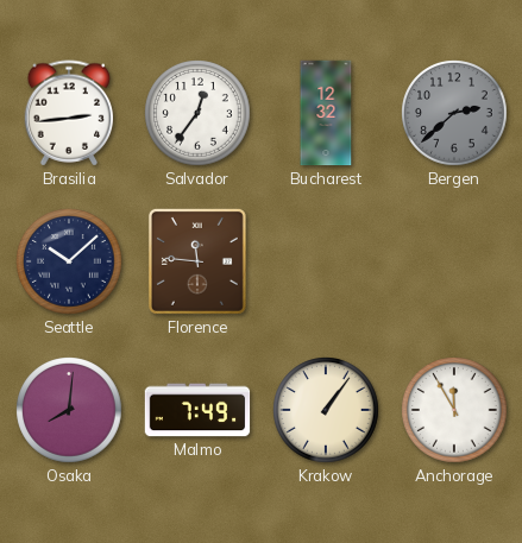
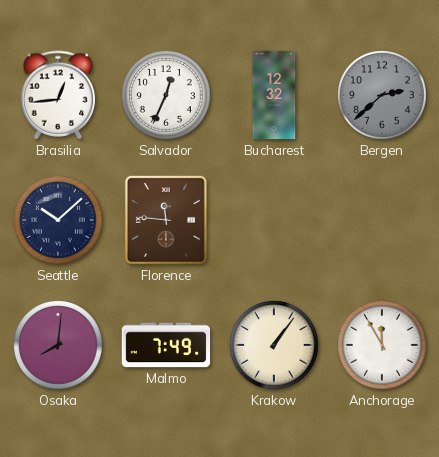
Brasilia: 2:44 -> 12:44
Salvador: 12:36 -> 12:34
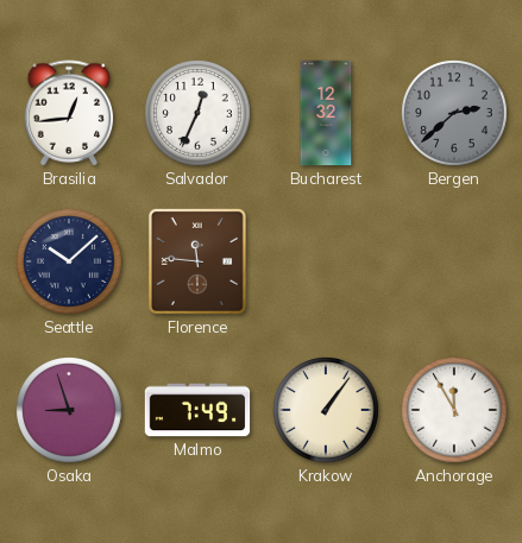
Osaka: 8:01 -> 8:57
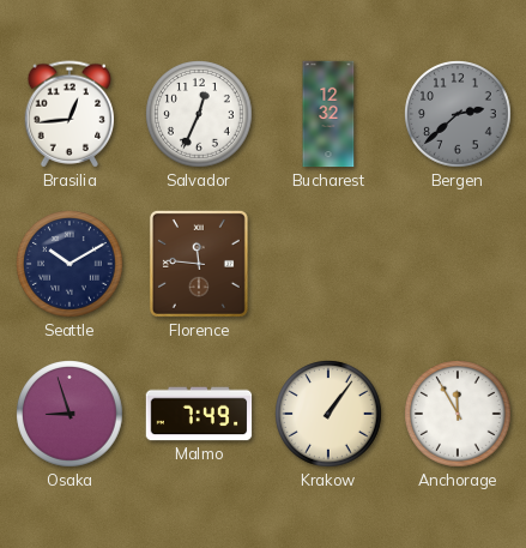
Seattle: 10:08 -> 10:10
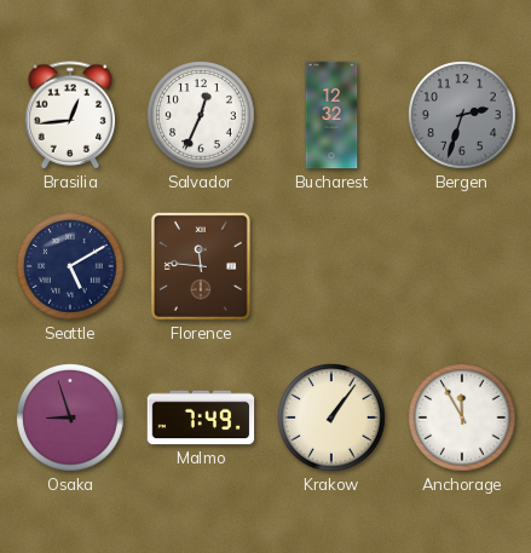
Bergen: 2:38 -> 2:33
Seattle: 10:10 -> 5:10
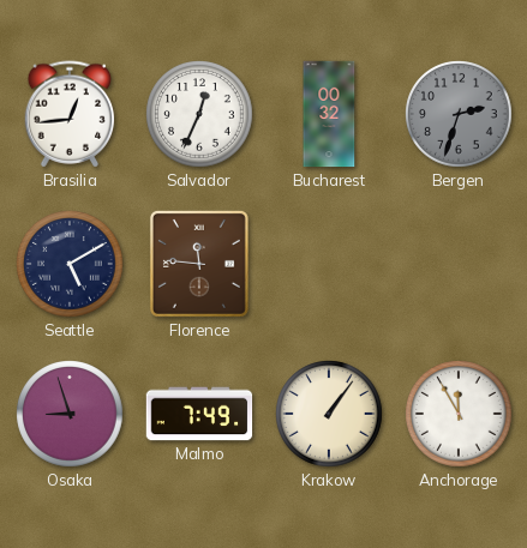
Bucharest: 12:32 -> 00:32
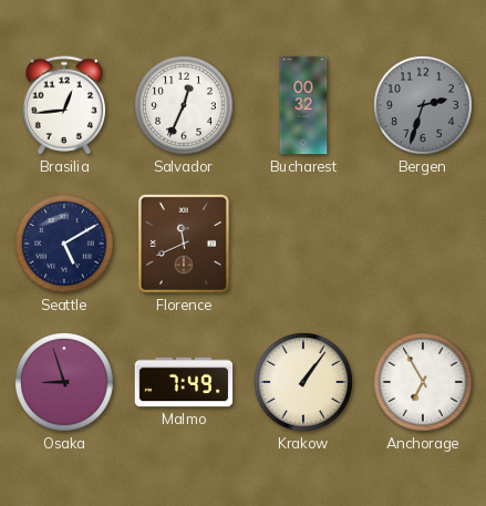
Florence: 11:46 -> 11:41
Anchorage: 11:55 -> 6:55
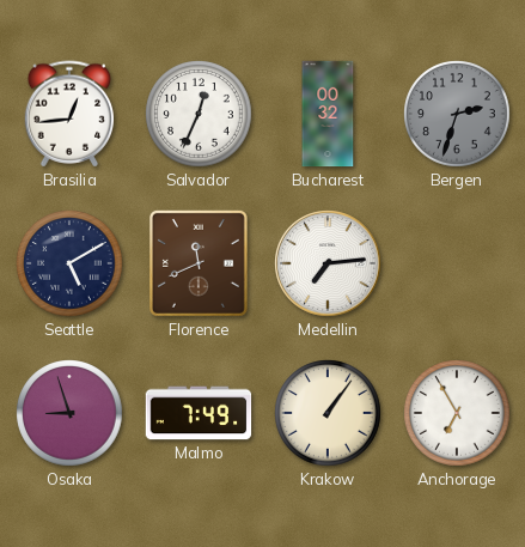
Medellin: none -> 7:14
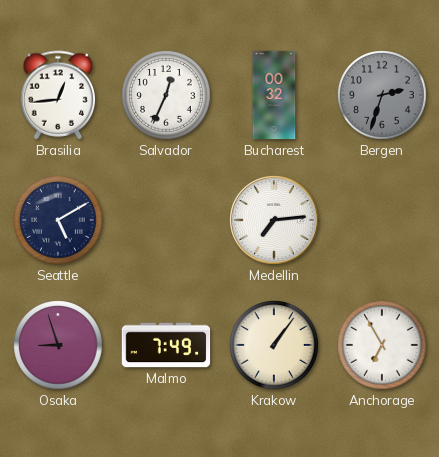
Florence: 11:41 -> none
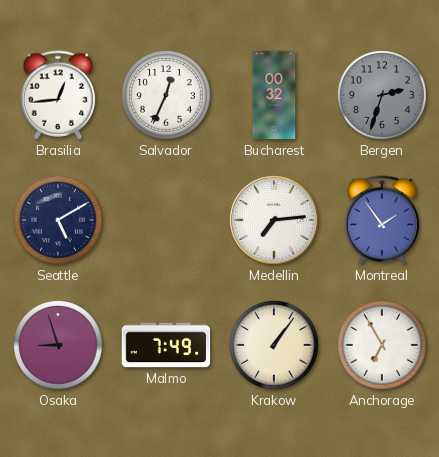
Montreal: none -> 1:54
